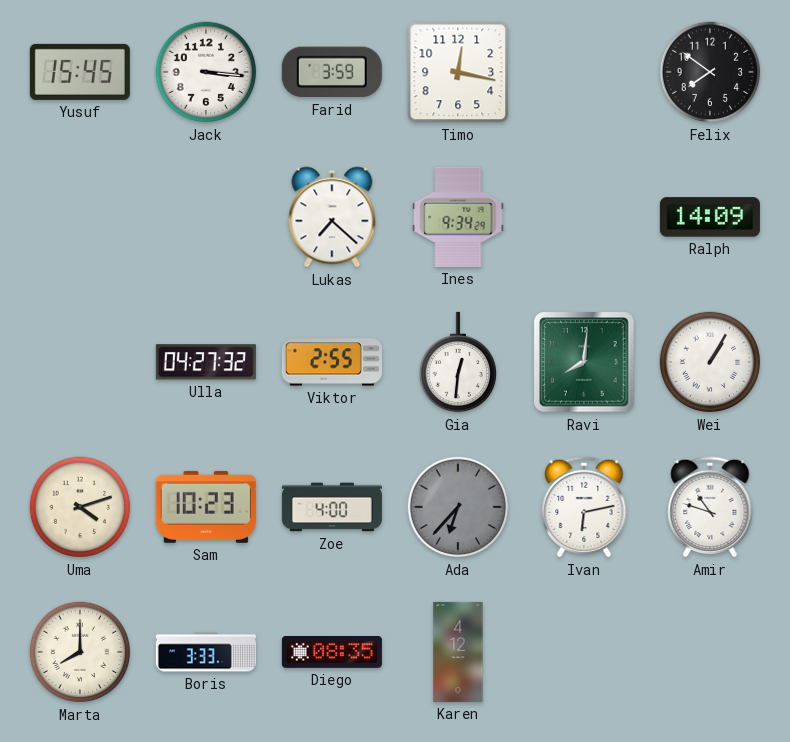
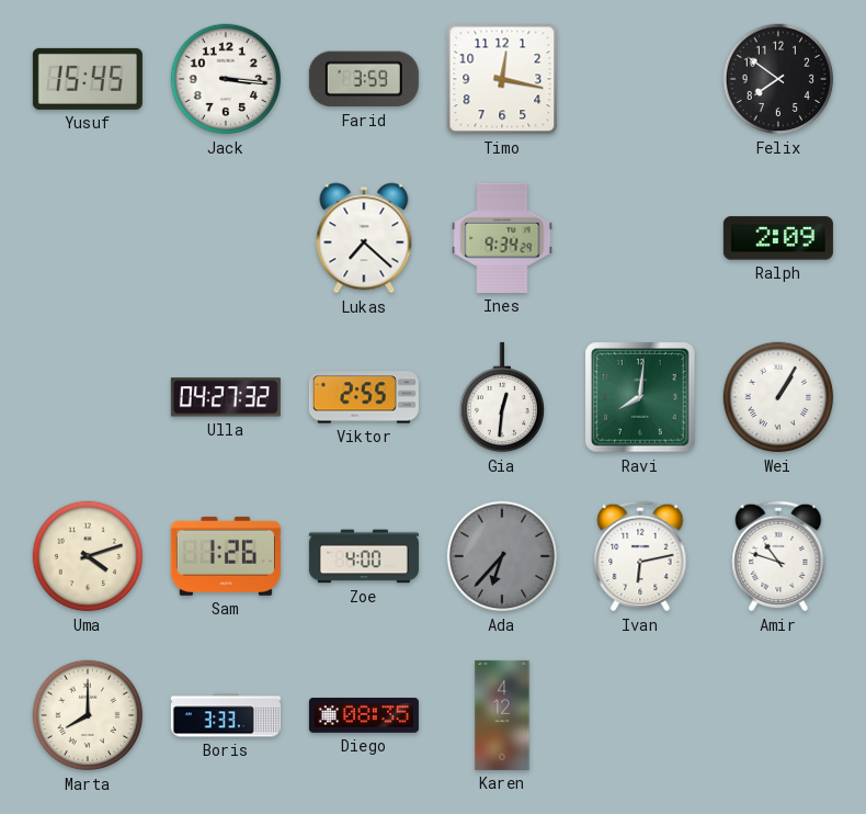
Ralph: 14:09 -> 2:09
Sam: 10:23 -> 1:26
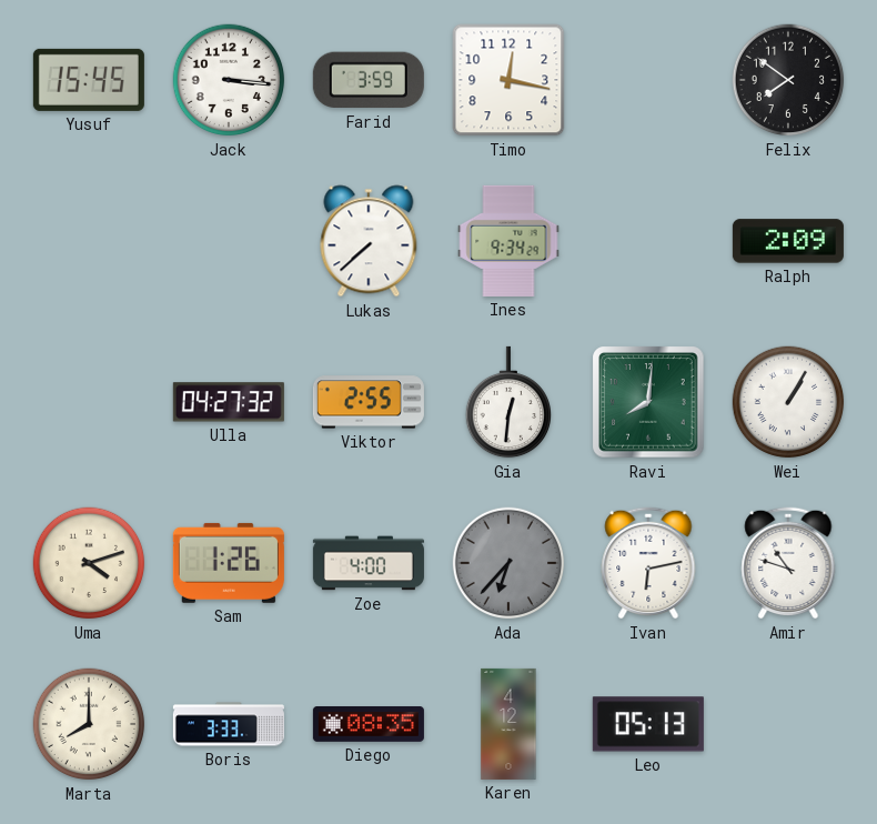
Lukas: 7:22 -> 7:38
Leo: none -> 05:13
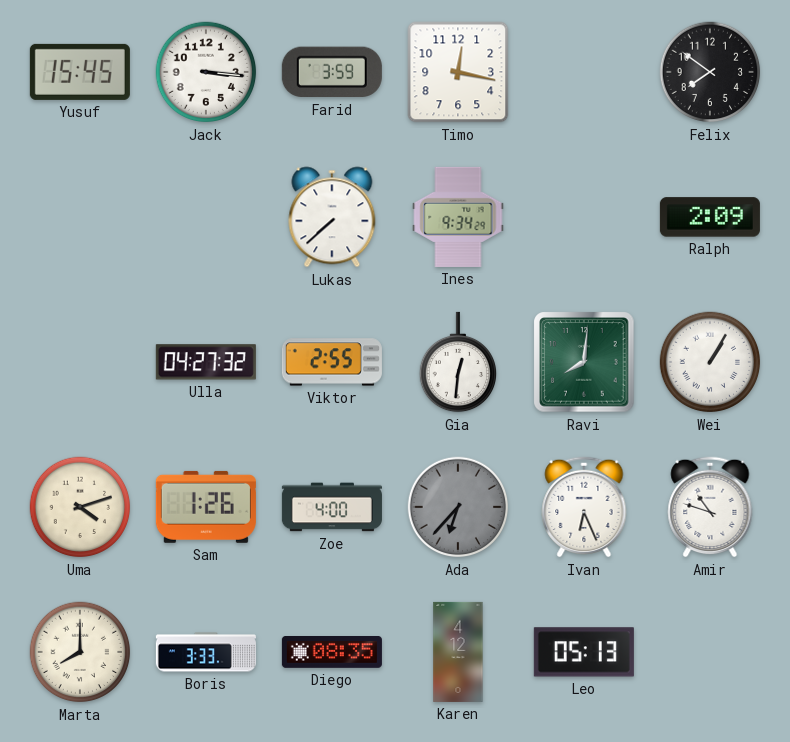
Ivan: 6:13 -> 6:26
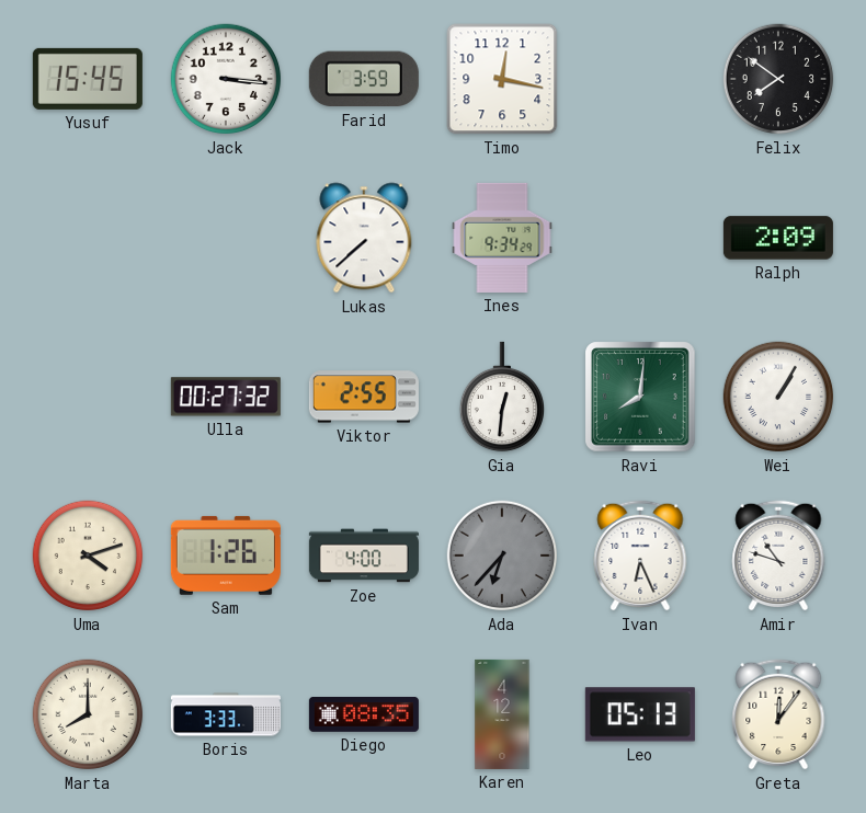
Ulla: 04:27 -> 00:27
Greta: none -> 12:06
